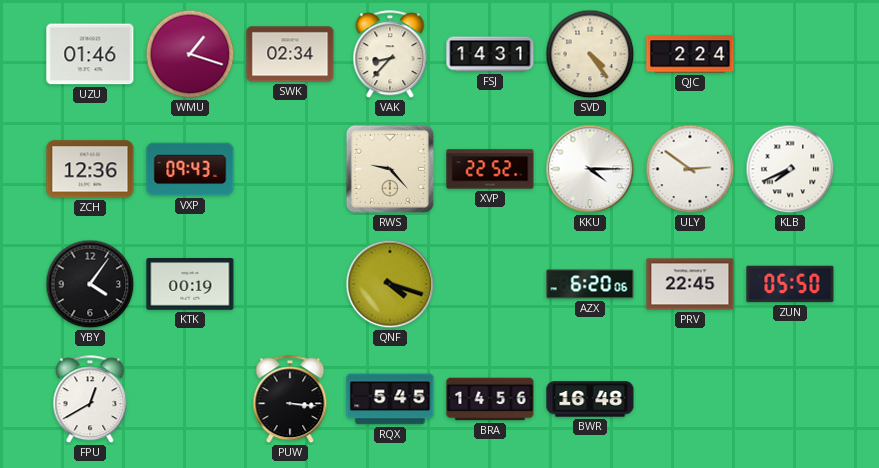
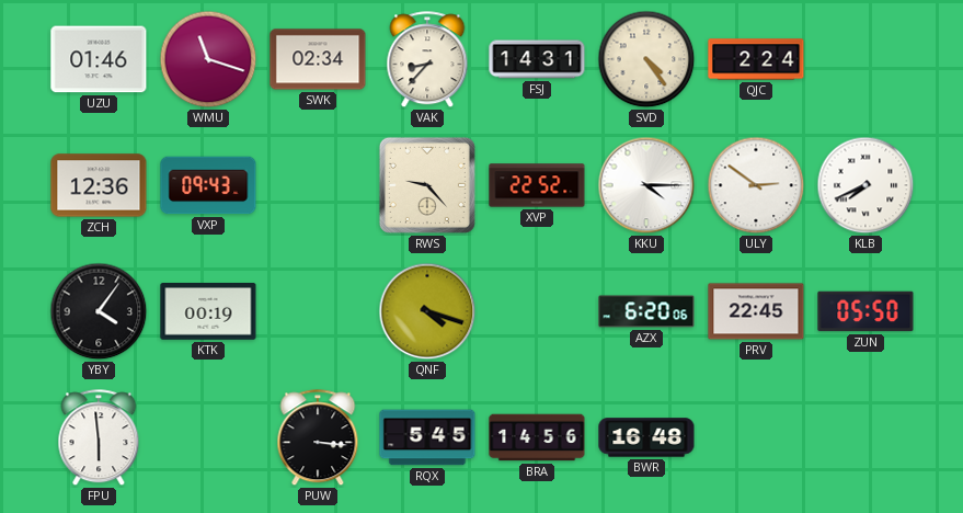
WMU: 1:18 -> 11:18
FPU: 12:40 -> 5:59
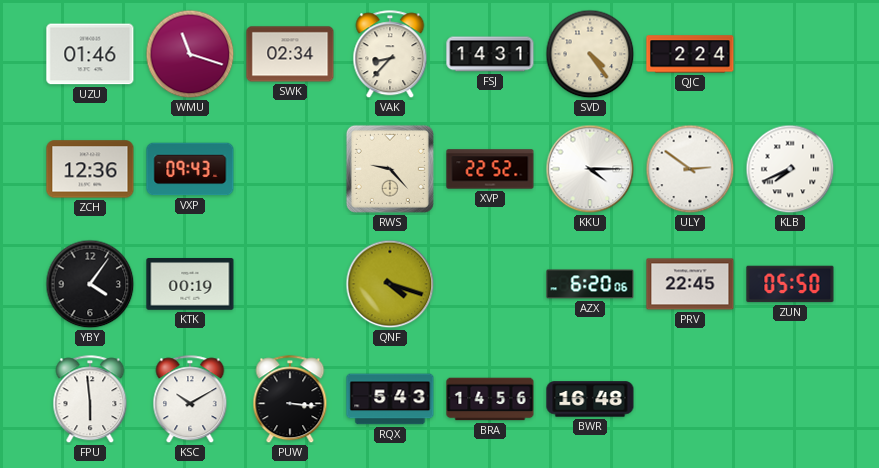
KSC: none -> 10:10
RQX: 5:45 -> 5:43
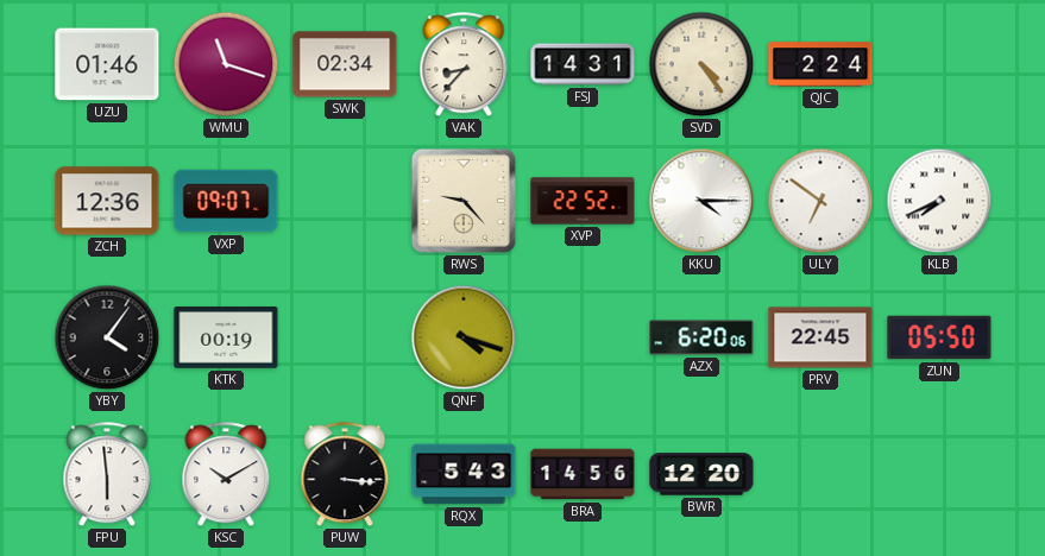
VXP: 09:43 -> 09:07
ULY: 2:51 -> 6:51
BWR: 16:48 -> 12:20
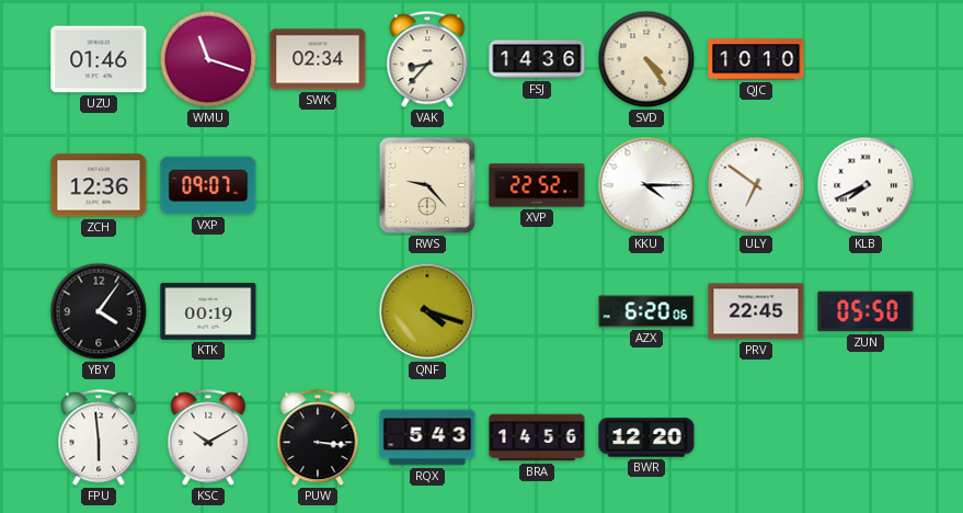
FSJ: 14:31 -> 14:36
QJC: 2:24 -> 10:10
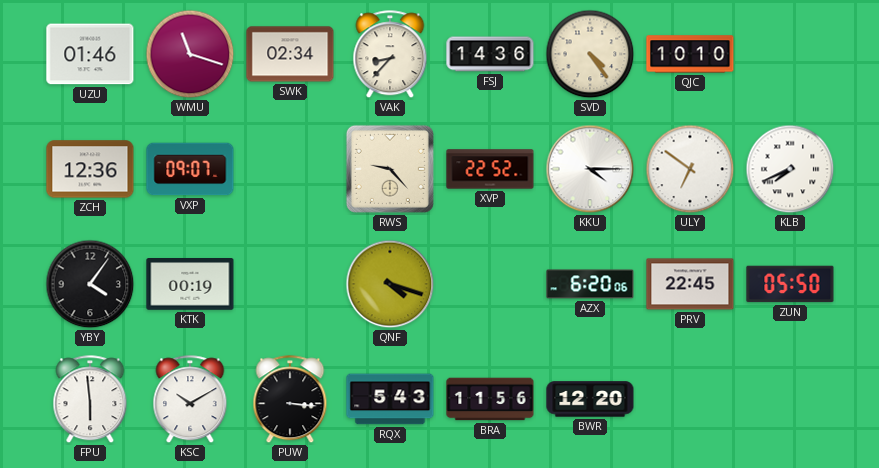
BRA: 14:56 -> 11:56
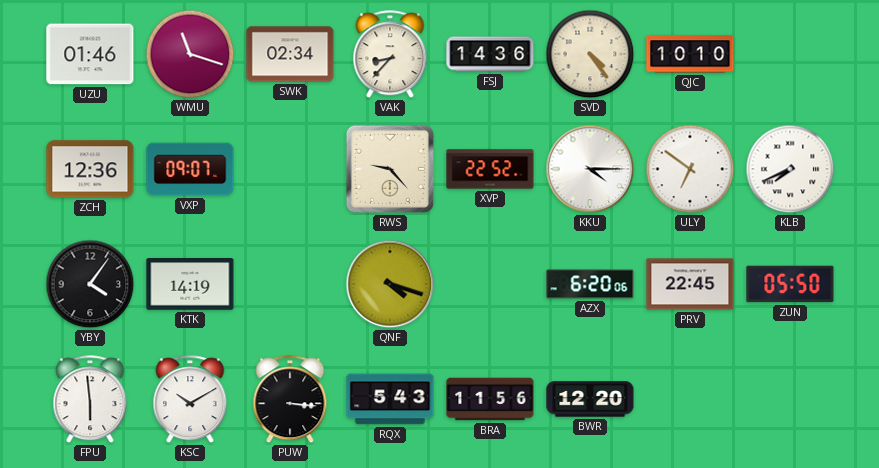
KTK: 00:19 -> 14:19
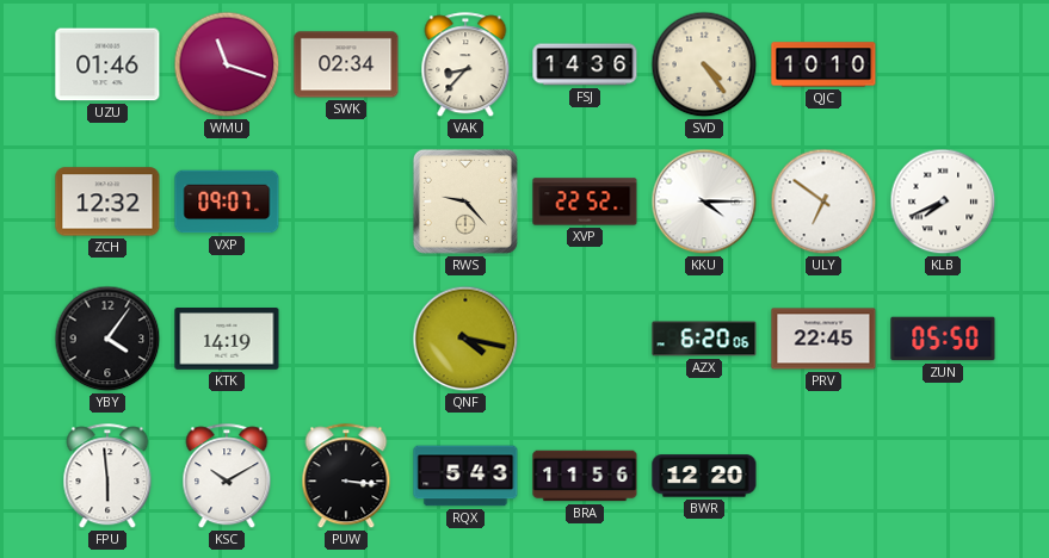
ZCH: 12:36 -> 12:32
QNF: 4:18 -> 4:17
